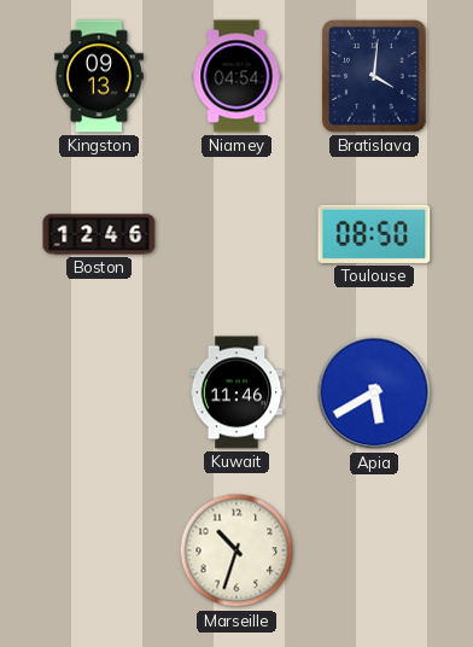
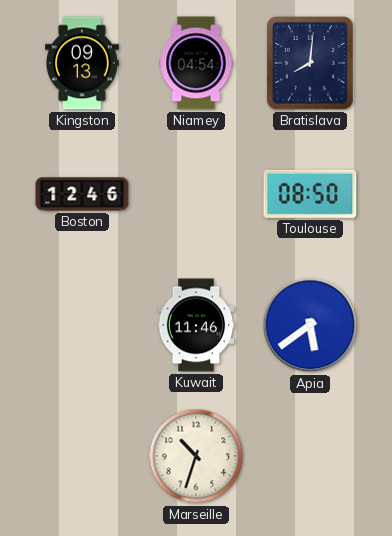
Bratislava: 4:01 -> 8:01
Apia: 5:40 -> 5:39
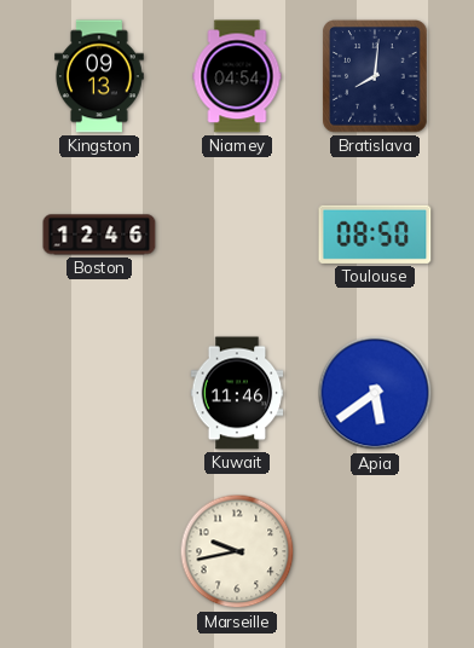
Marseille: 10:33 -> 9:43
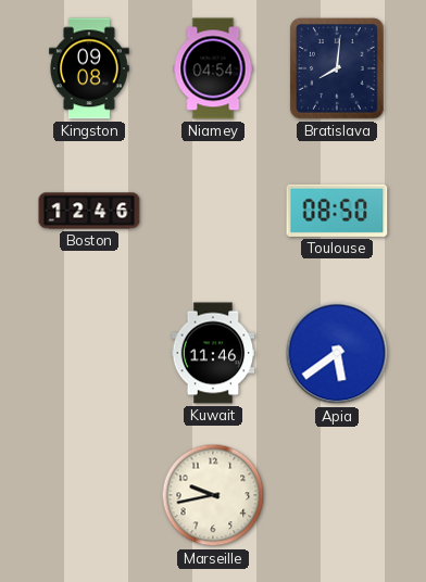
Kingston: 09:13 -> 09:08
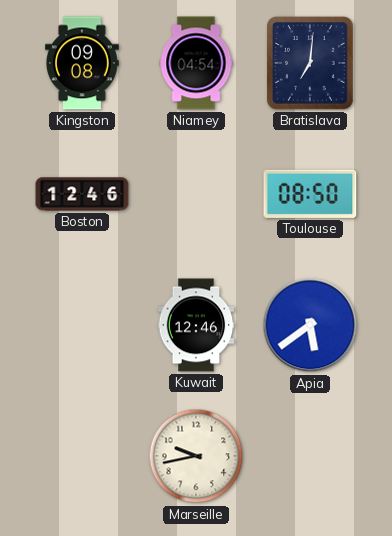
Bratislava: 8:01 -> 7:01
Kuwait: 11:46 -> 12:46
